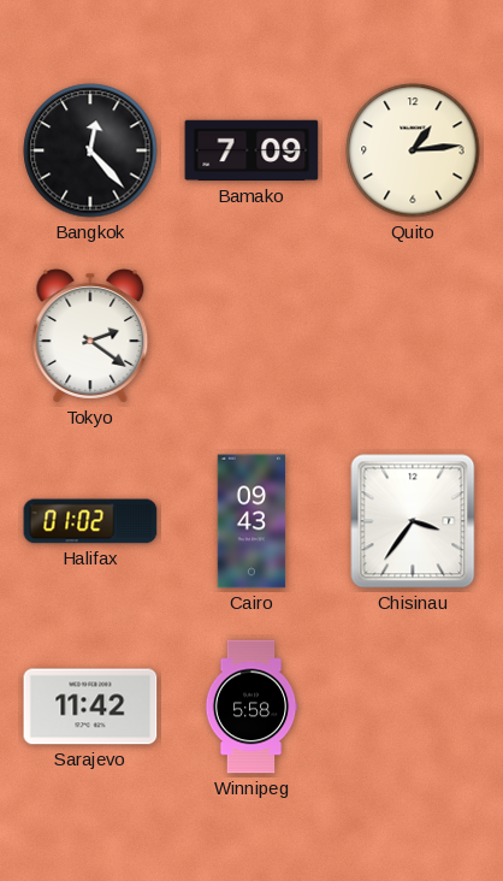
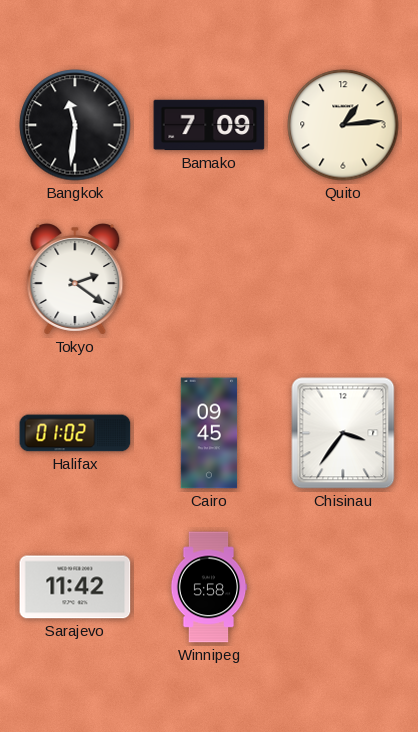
Bangkok: 12:23 -> 11:31
Cairo: 09:43 -> 09:45
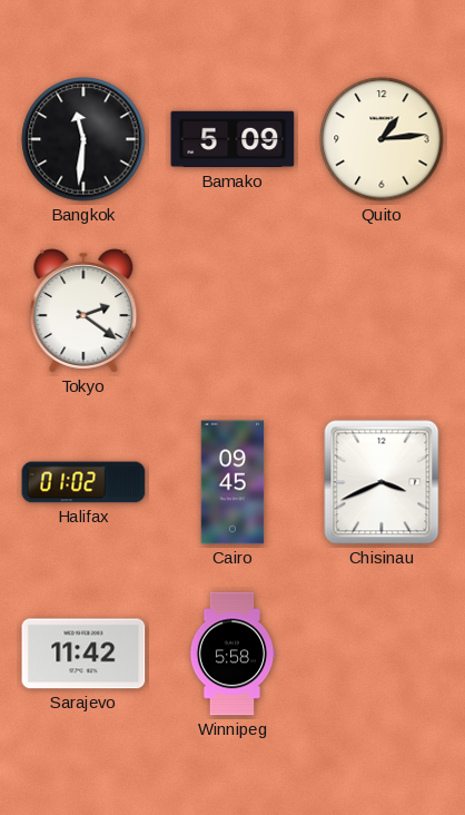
Bamako: 7:09 -> 5:09
Chisinau: 3:36 -> 3:41
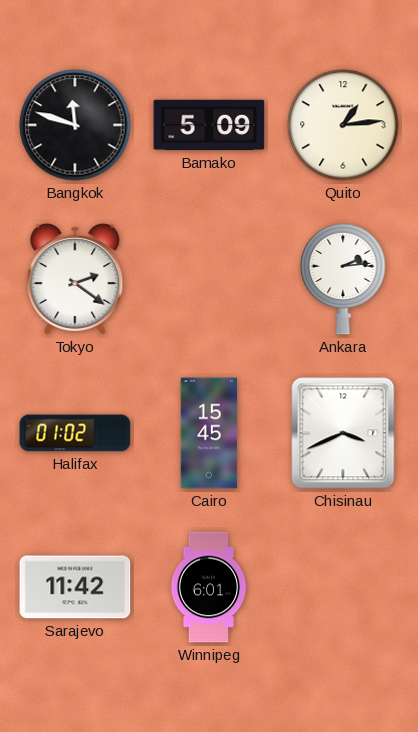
Bangkok: 11:31 -> 11:48
Ankara: none -> 2:14
Cairo: 09:45 -> 15:45
Winnipeg: 5:58 -> 6:01
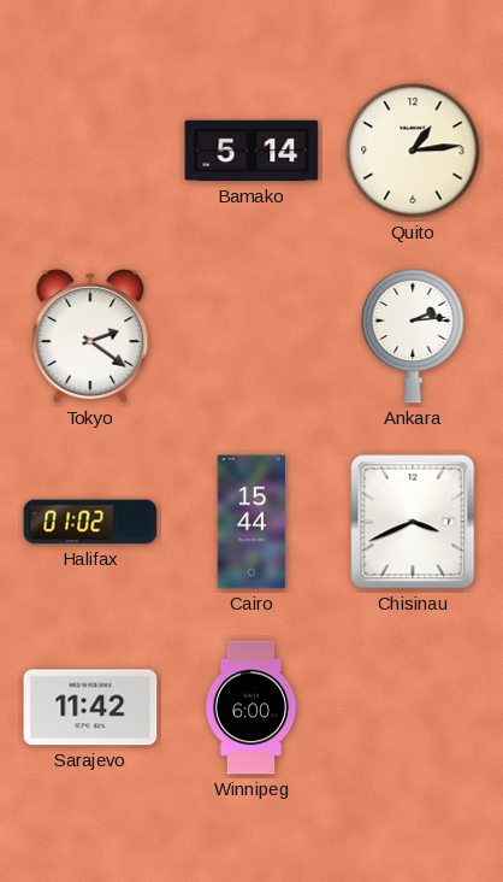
Bangkok: 11:48 -> none
Bamako: 5:09 -> 5:14
Cairo: 15:45 -> 15:44
Winnipeg: 6:01 -> 6:00
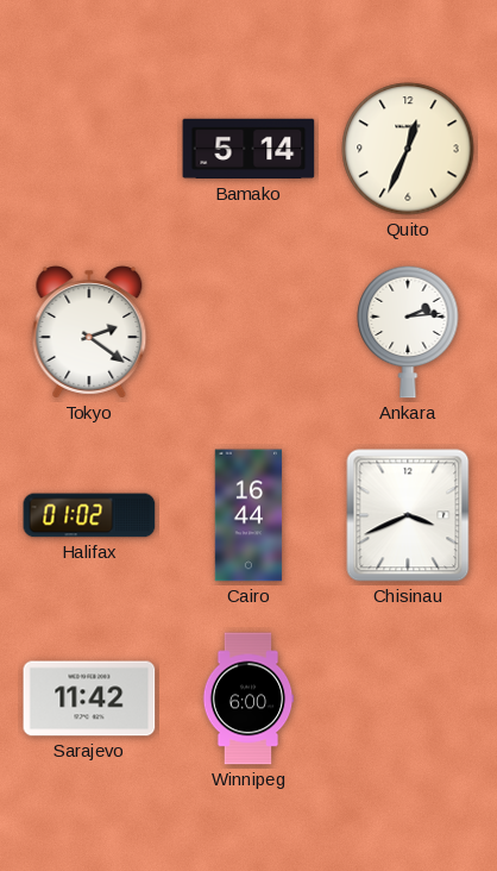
Quito: 1:14 -> 12:34
Cairo: 15:44 -> 16:44
